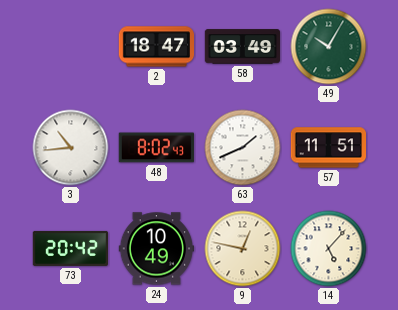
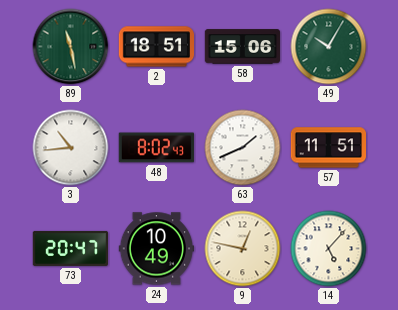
89: none -> 11:28
2: 18:47 -> 18:51
58: 03:49 -> 15:06
73: 20:42 -> 20:47
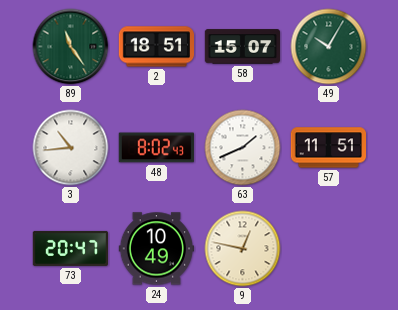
89: 11:28 -> 11:24
58: 15:06 -> 15:07
14: 5:07 -> none
